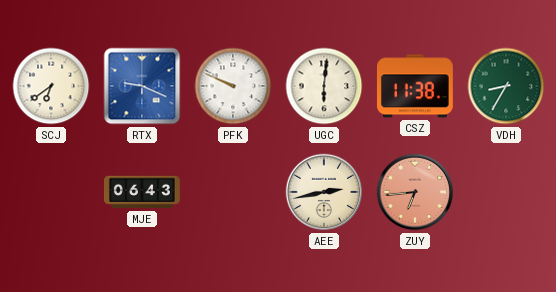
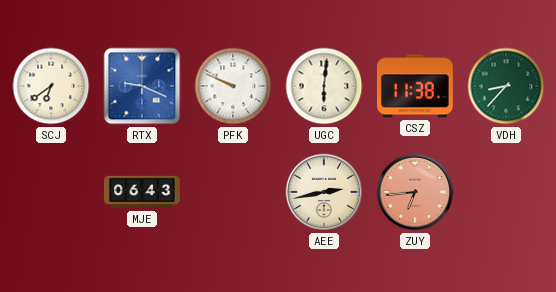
VDH: 8:35 -> 8:37
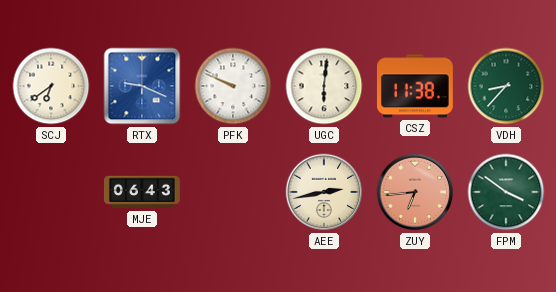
FPM: none -> 3:51
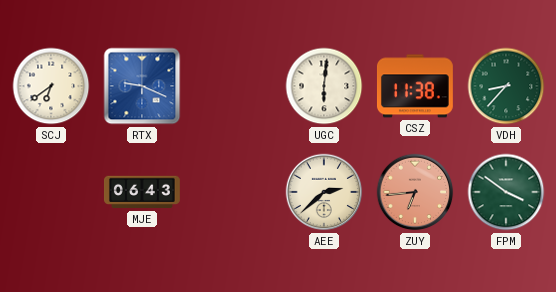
PFK: 9:49 -> none
AEE: 2:43 -> 2:38
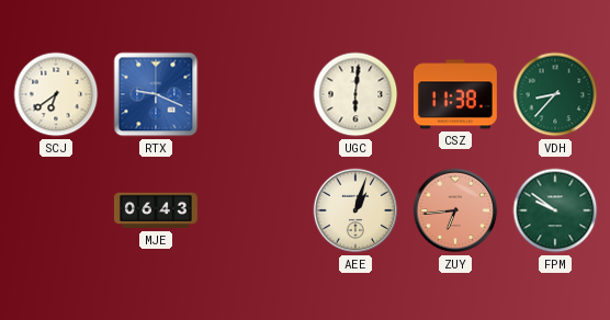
AEE: 2:38 -> 1:03
FPM: 3:51 -> 9:51
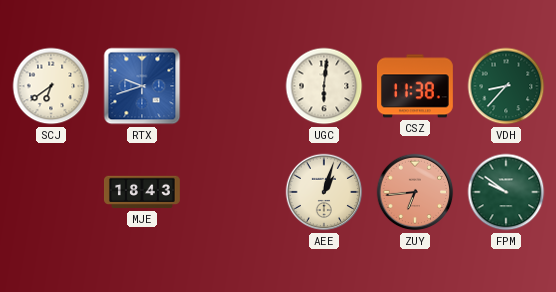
RTX: 9:19 -> 9:42
MJE: 06:43 -> 18:43
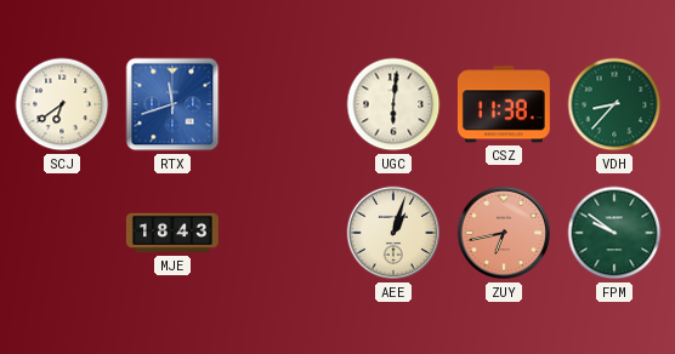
RTX: 9:42 -> 11:42
ZUY: 6:44 -> 6:43
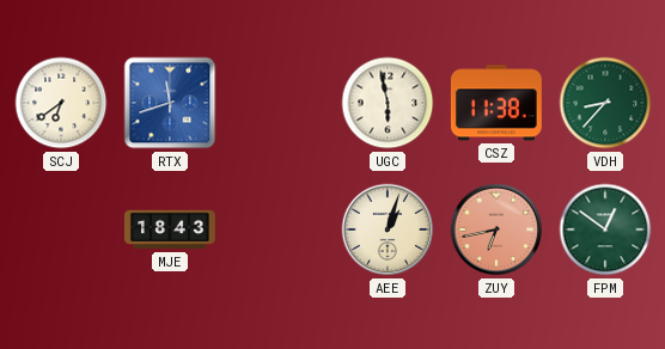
UGC: 6:01 -> 5:58
FPM: 9:51 -> 12:51
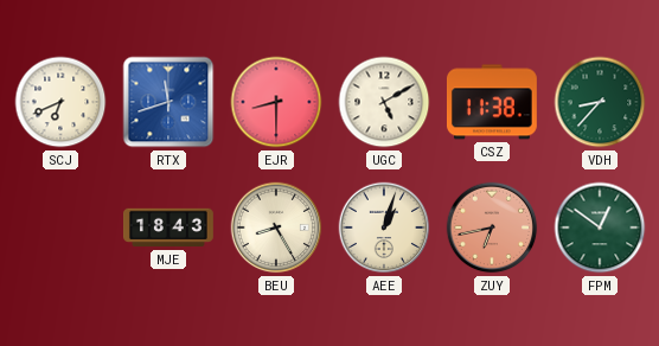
SCJ: 6:39 -> 6:41
EJR: none -> 8:30
UGC: 5:58 -> 5:10
BEU: none -> 8:25
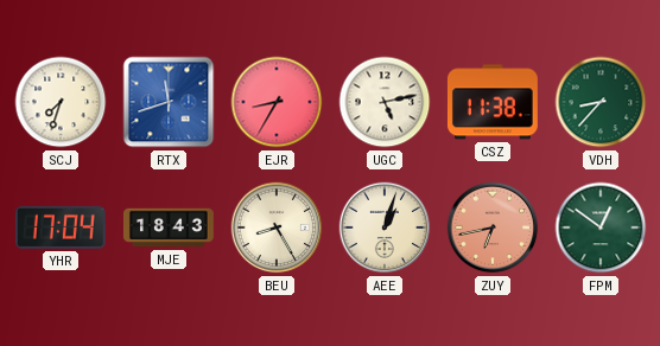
SCJ: 6:41 -> 7:33
EJR: 8:30 -> 8:35
UGC: 5:10 -> 5:13
YHR: none -> 17:04
